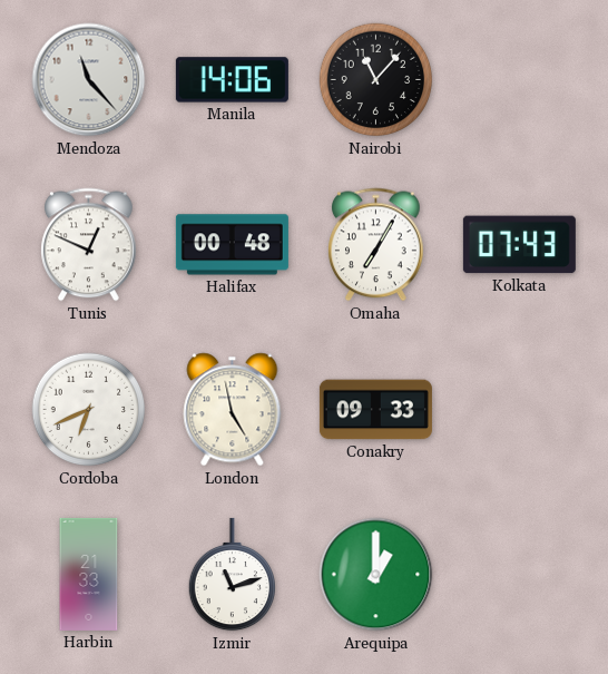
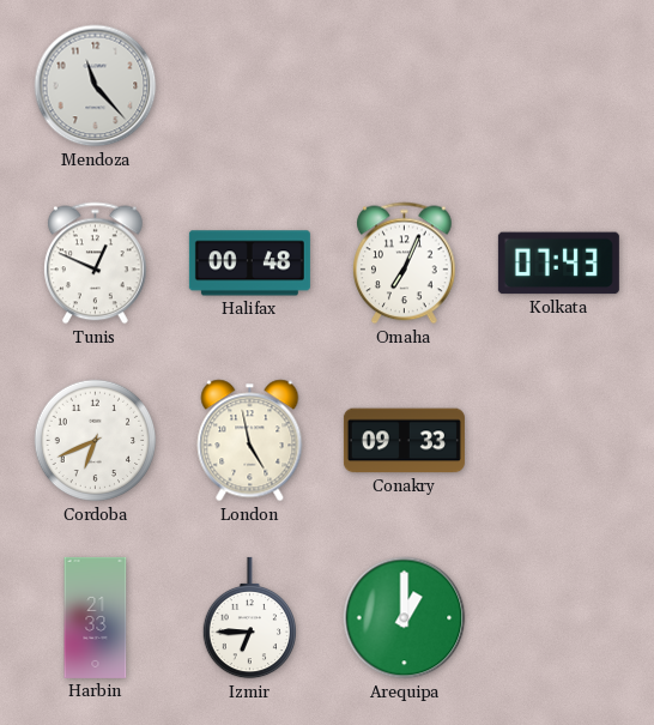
Manila: 14:06 -> none
Nairobi: 11:07 -> none
Omaha: 7:05 -> 7:04
Izmir: 11:12 -> 6:45
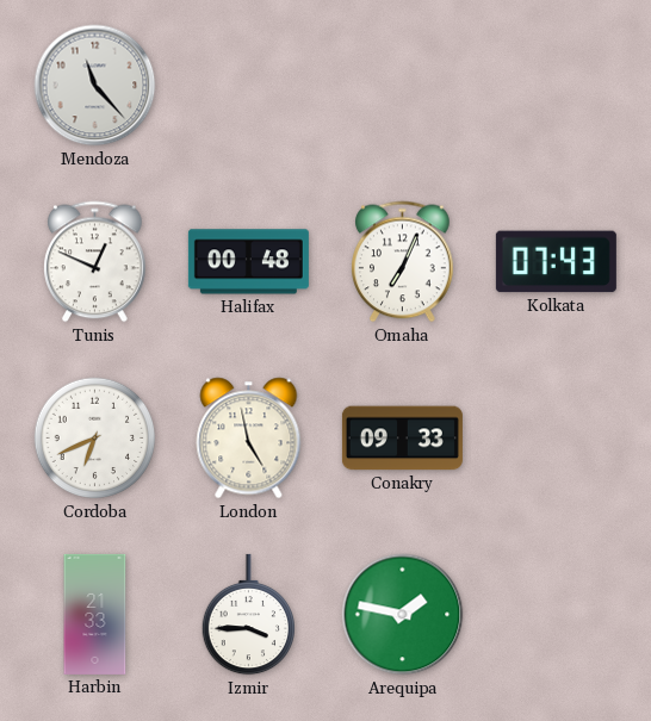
Izmir: 6:45 -> 3:45
Arequipa: 1:00 -> 1:47
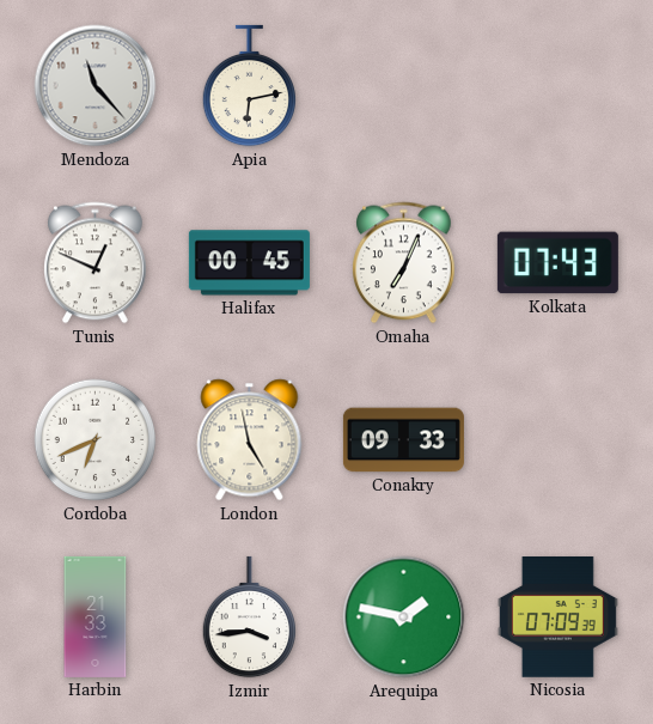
Apia: none -> 6:13
Halifax: 00:48 -> 00:45
Izmir: 3:45 -> 3:44
Nicosia: none -> 07:09
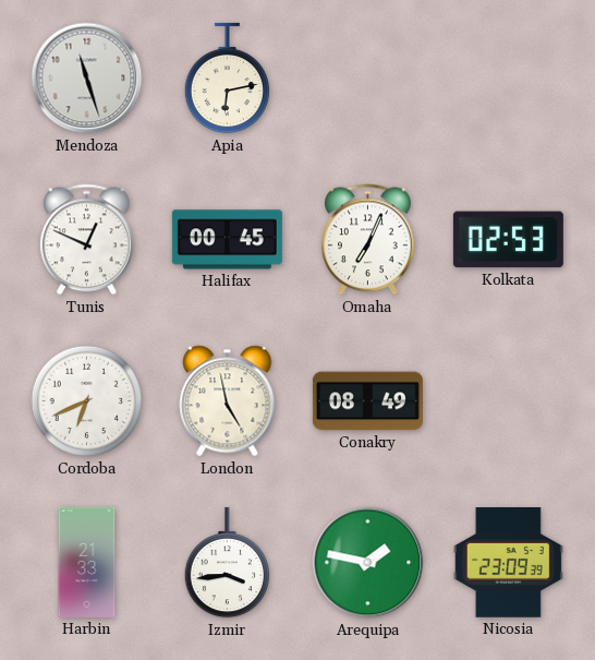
Mendoza: 11:23 -> 11:27
Kolkata: 07:43 -> 02:53
Conakry: 09:33 -> 08:49
Nicosia: 07:09 -> 23:09
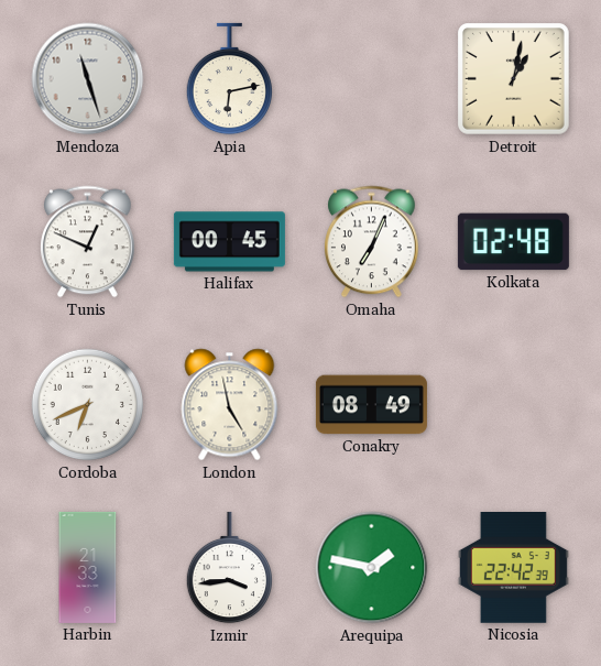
Detroit: none -> 1:02
Kolkata: 02:53 -> 02:48
Nicosia: 23:09 -> 22:42
